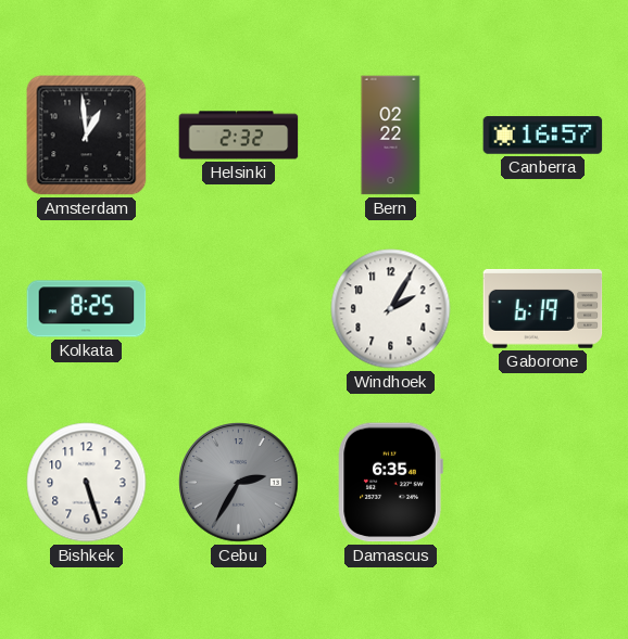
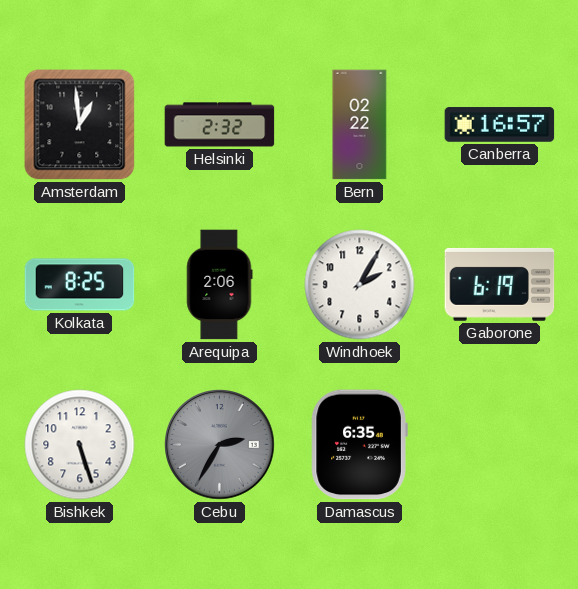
Arequipa: none -> 2:06
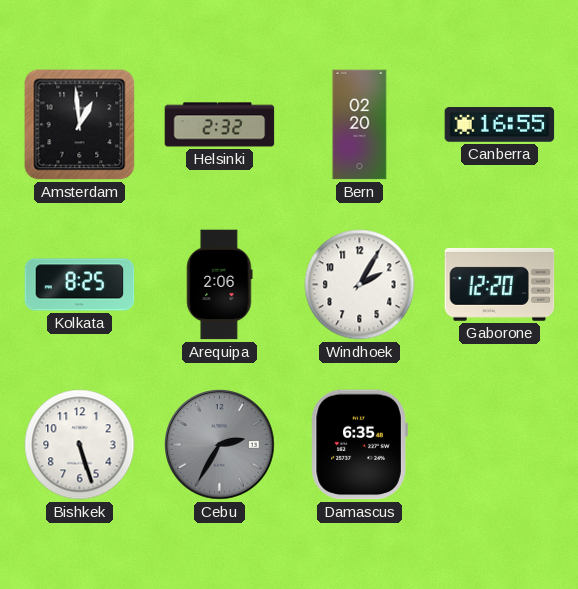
Bern: 02:22 -> 02:20
Canberra: 16:57 -> 16:55
Gaborone: 6:19 -> 12:20
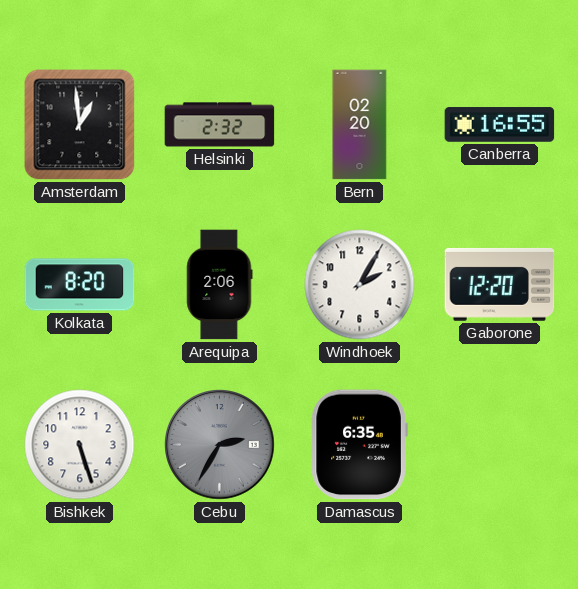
Kolkata: 8:25 -> 8:20
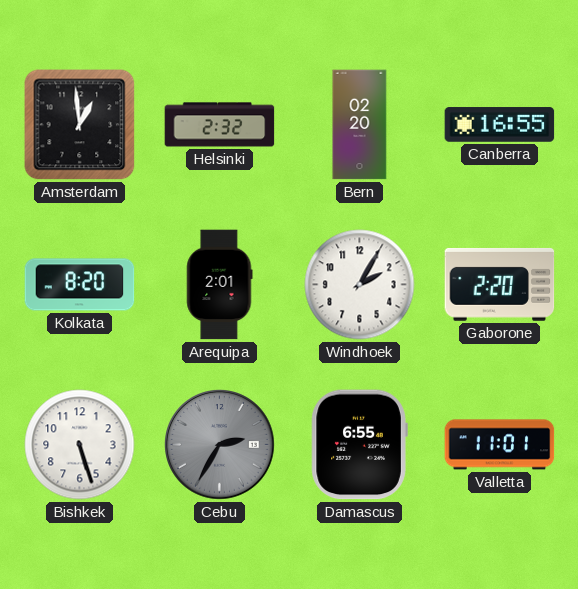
Arequipa: 2:06 -> 2:01
Gaborone: 12:20 -> 2:20
Damascus: 6:35 -> 6:55
Valletta: none -> 11:01
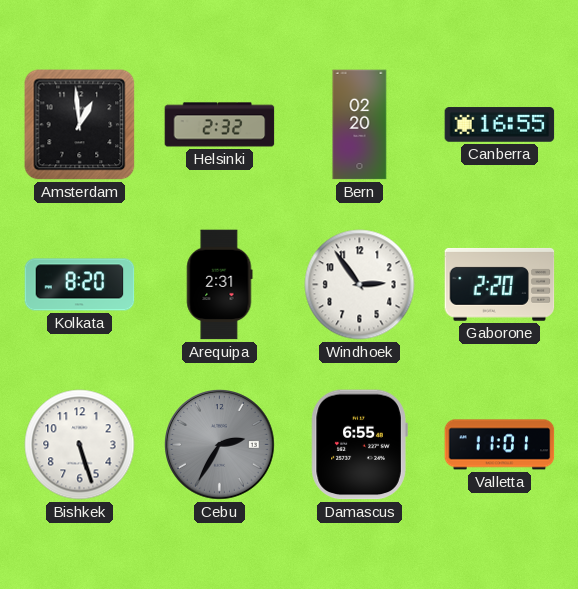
Arequipa: 2:01 -> 2:31
Windhoek: 2:05 -> 2:54
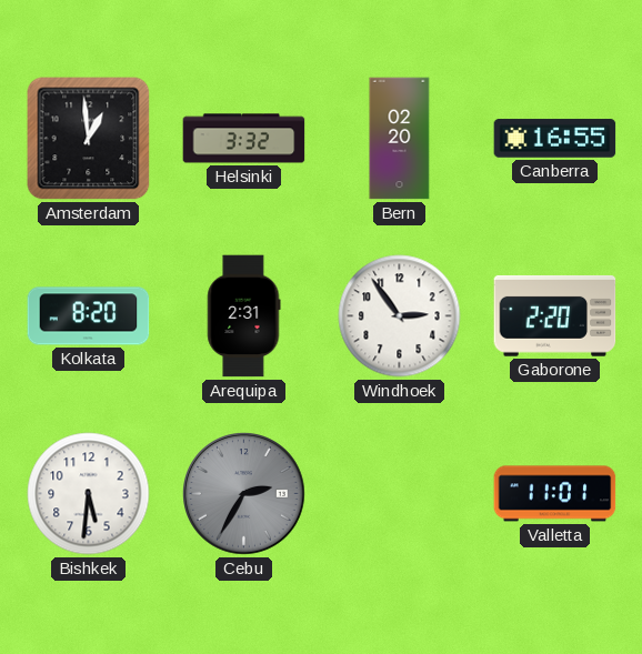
Helsinki: 2:32 -> 3:32
Bishkek: 5:27 -> 5:31
Damascus: 6:55 -> none
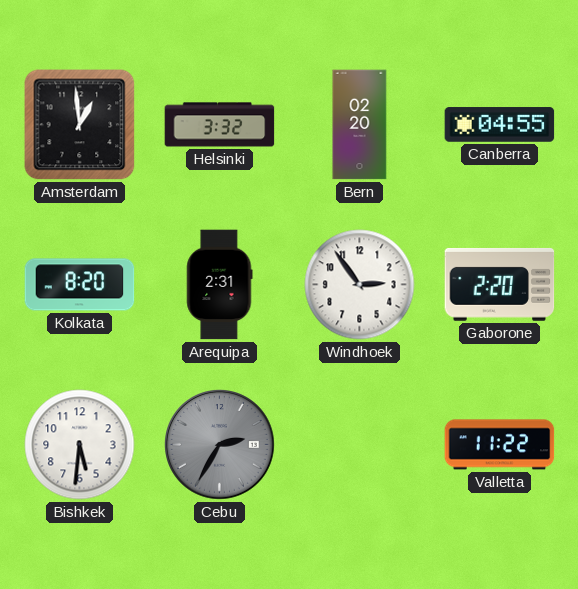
Canberra: 16:55 -> 04:55
Valletta: 11:01 -> 11:22
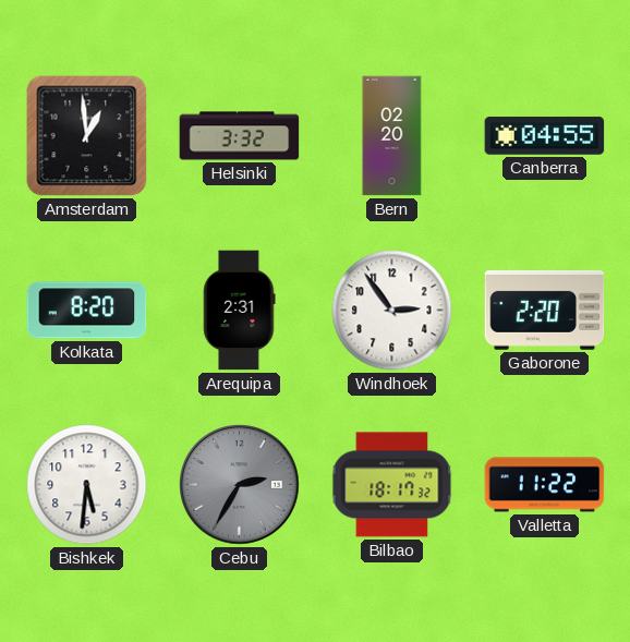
Bilbao: none -> 18:17
